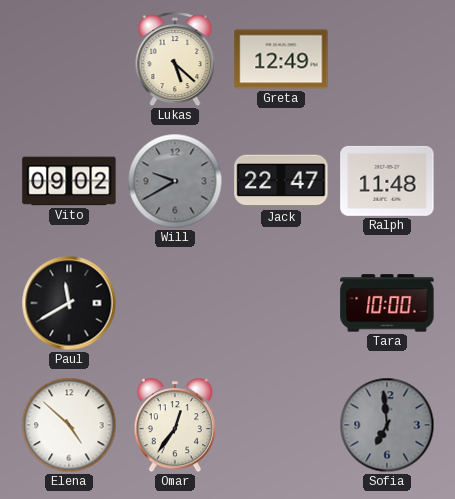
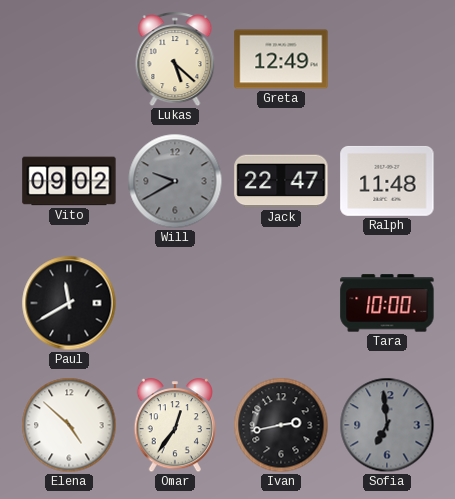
Ivan: none -> 2:43
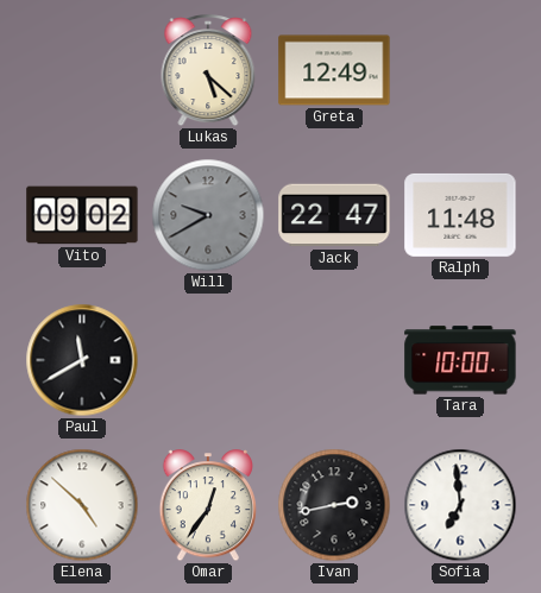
Sofia dial: grey -> white
